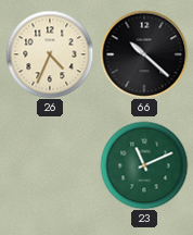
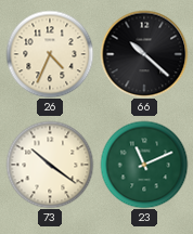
73: none -> 10:21
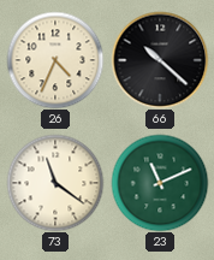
73: 10:21 -> 11:21
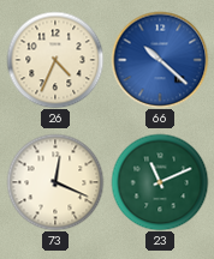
66 dial: black -> blue
73: 11:21 -> 12:19
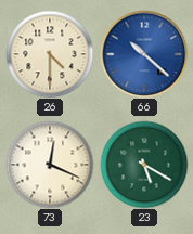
26: 4:34 -> 4:30
23: 11:11 -> 5:20
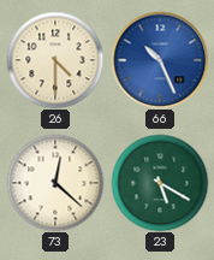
66: 10:22 -> 10:26
73: 12:19 -> 12:22
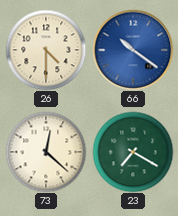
66: 10:26 -> 10:21
23: 5:20 -> 7:20
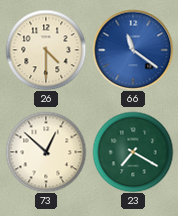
66: 10:21 -> 11:21
73: 12:22 -> 12:52
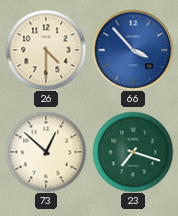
66: 11:21 -> 3:53
23: 7:20 -> 7:18
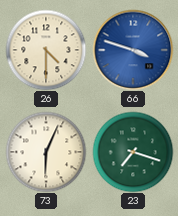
66: 3:53 -> 3:48
73: 12:52 -> 6:04
